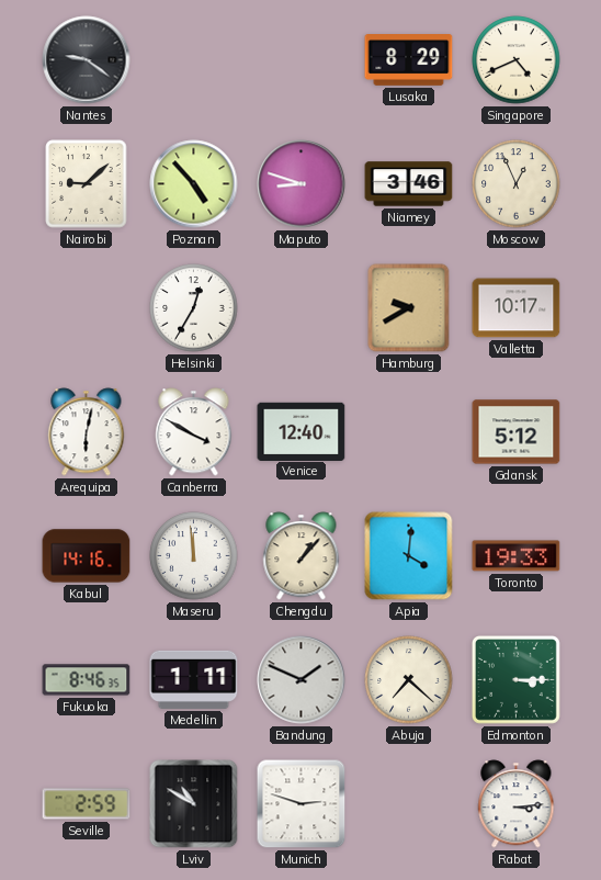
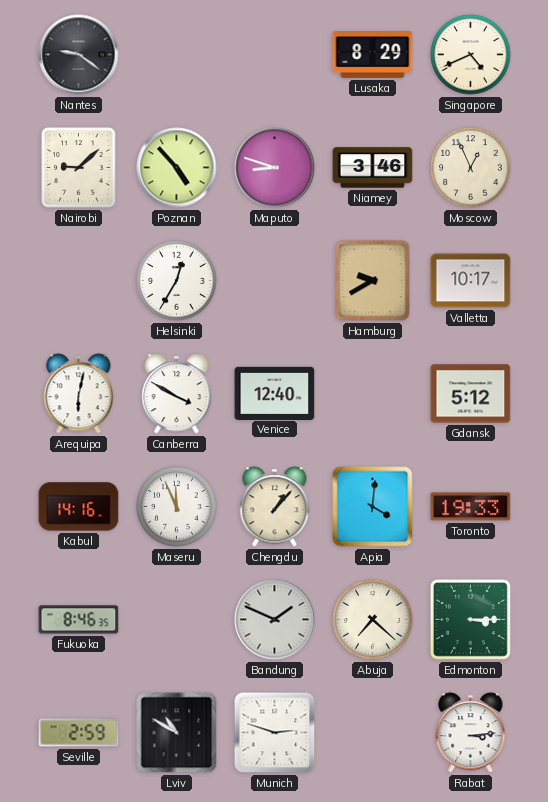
Maseru: 11:59 -> 11:56
Medellin: 1:11 -> none
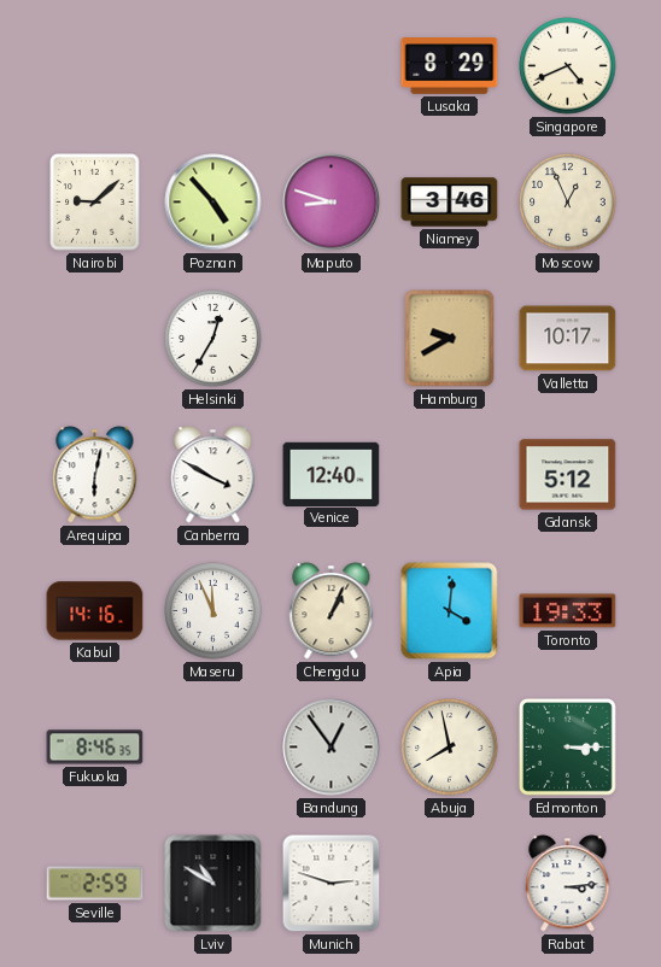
Nantes: 9:21 -> none
Chengdu: 1:07 -> 1:04
Bandung: 1:49 -> 12:54
Abuja: 7:22 -> 7:58
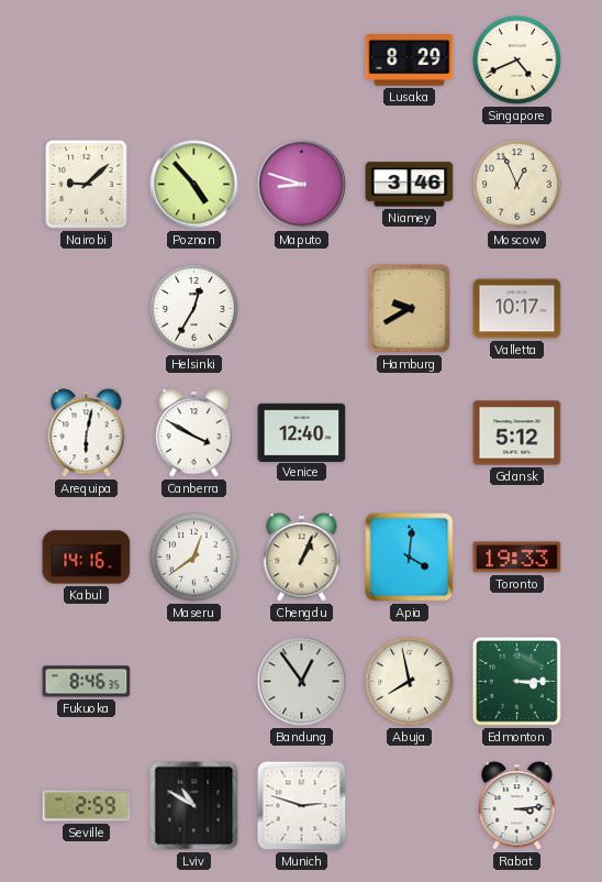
Maseru: 11:56 -> 12:39
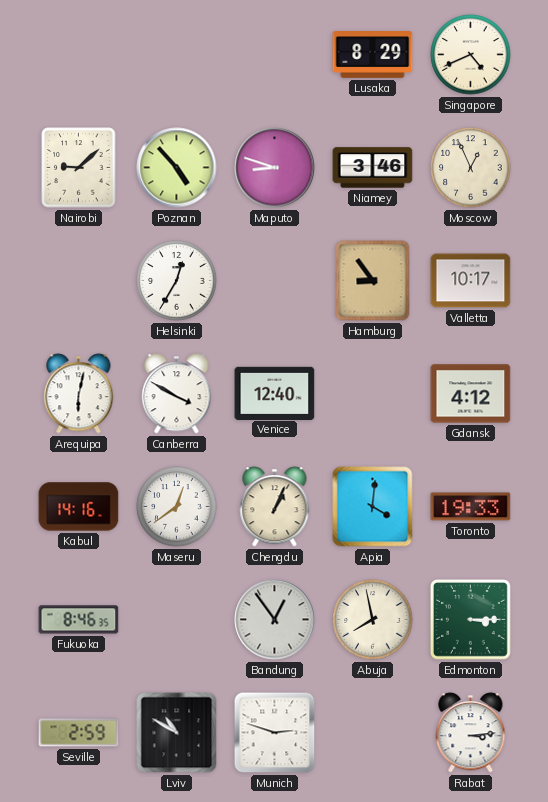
Hamburg: 9:40 -> 8:54
Gdansk: 5:12 -> 4:12
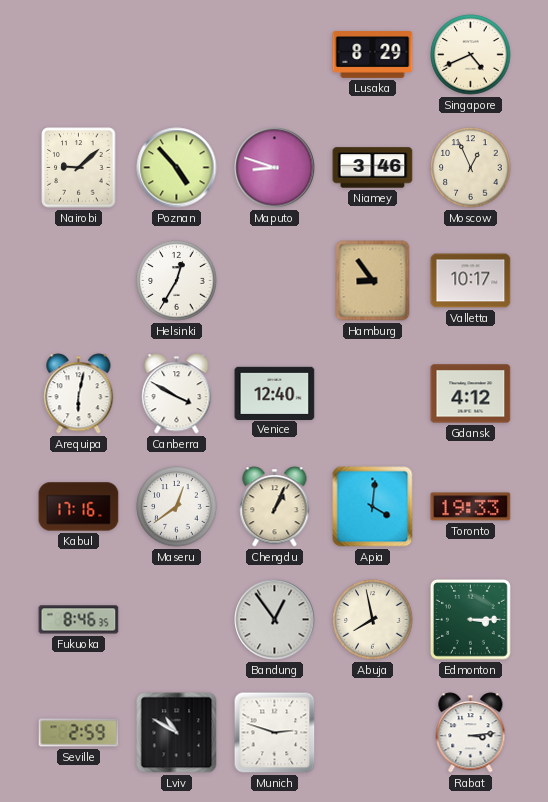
Kabul: 14:16 -> 17:16
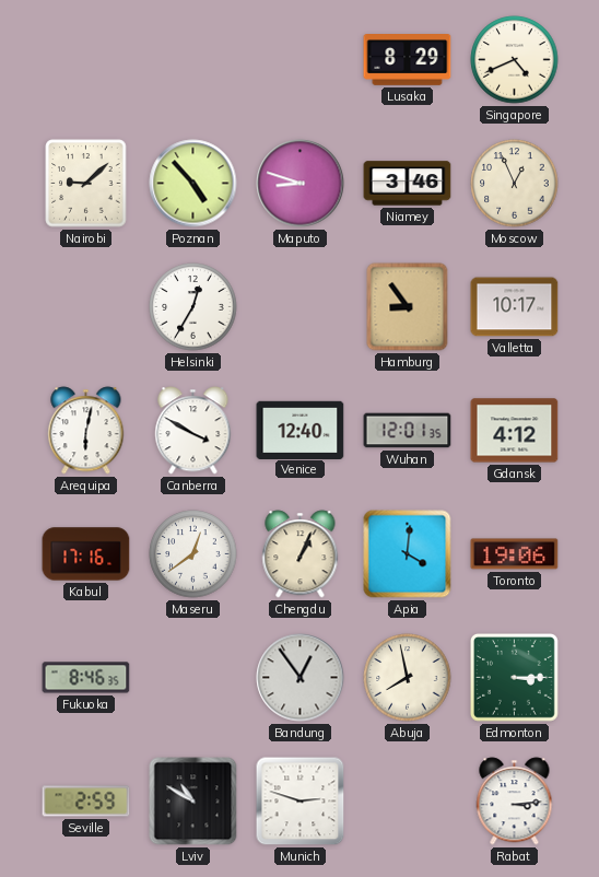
Wuhan: none -> 12:01
Toronto: 19:33 -> 19:06
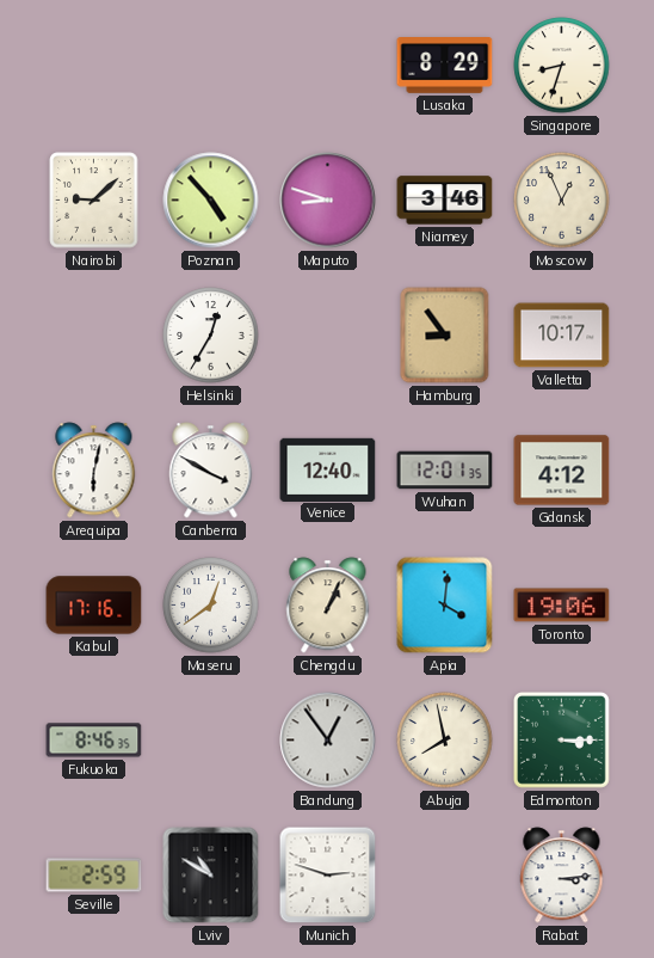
Singapore: 4:41 -> 8:33
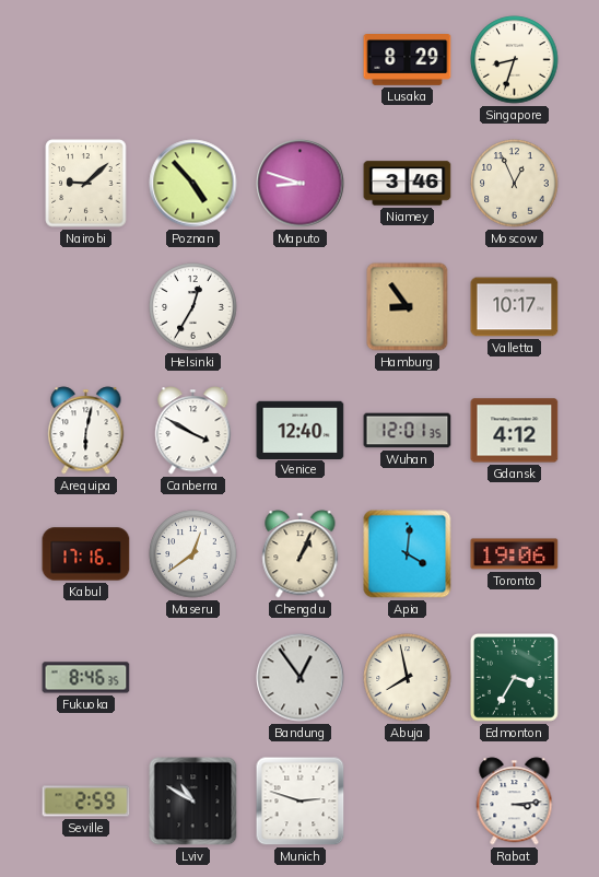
Edmonton: 3:15 -> 3:35
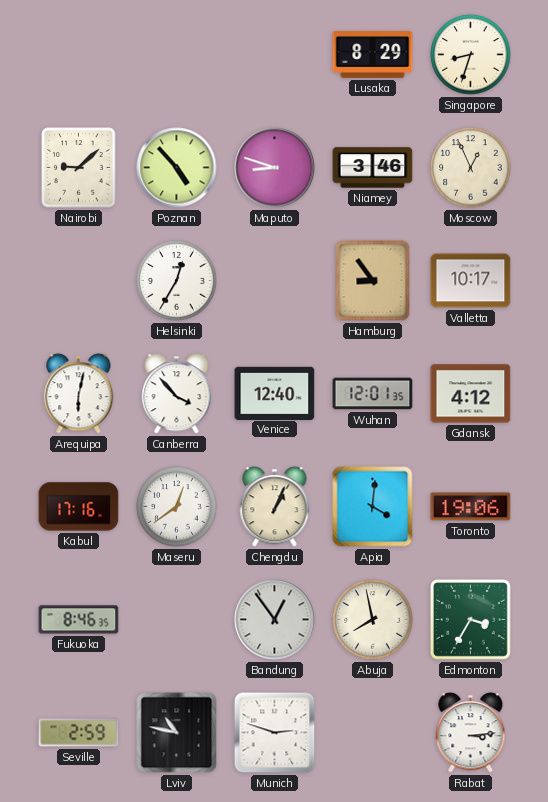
Canberra: 3:50 -> 3:53
Lviv: 10:50 -> 10:47
